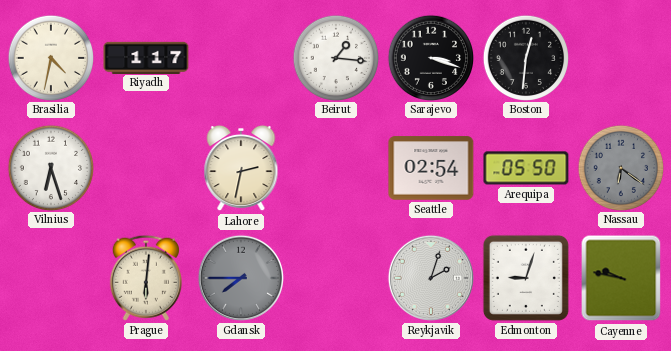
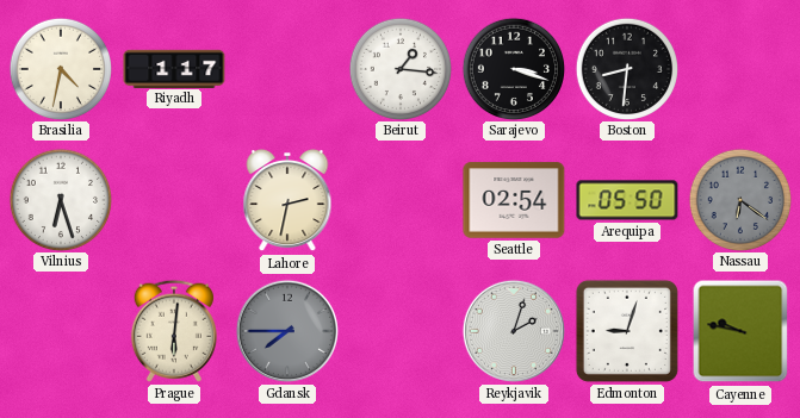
Boston: 12:31 -> 8:31
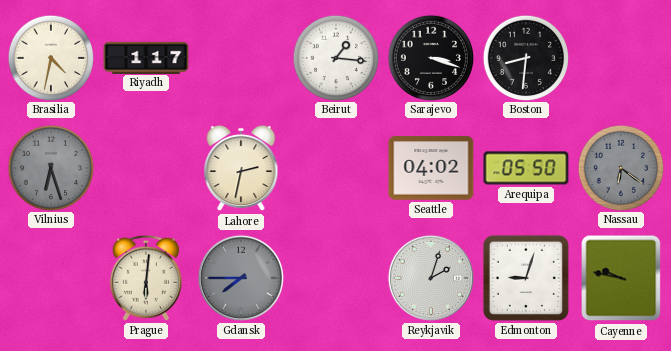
Vilnius dial: white -> grey
Seattle: 02:54 -> 04:02
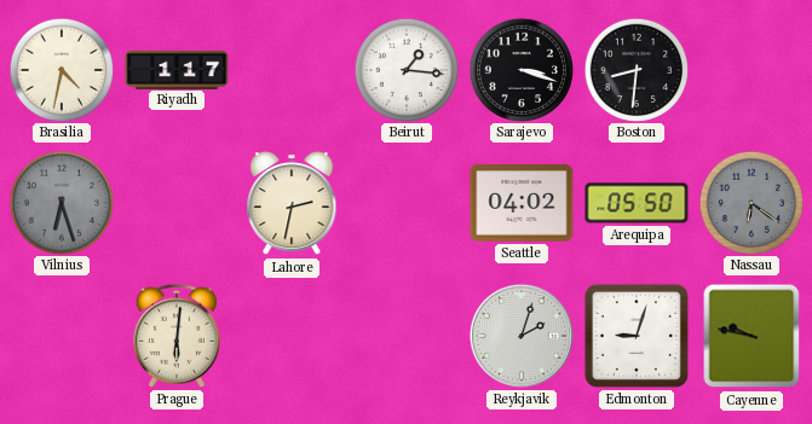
Gdansk: 7:45 -> none
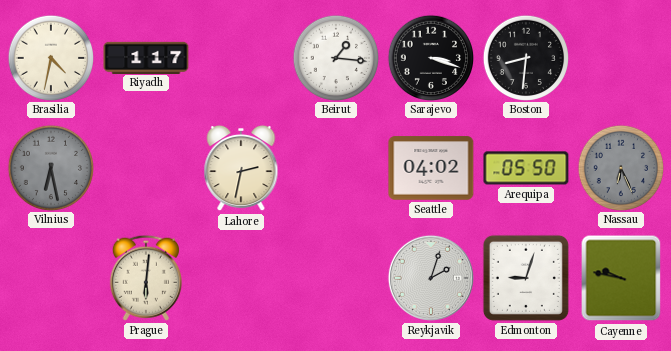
Vilnius: 6:27 -> 6:28
Nassau: 6:21 -> 6:26
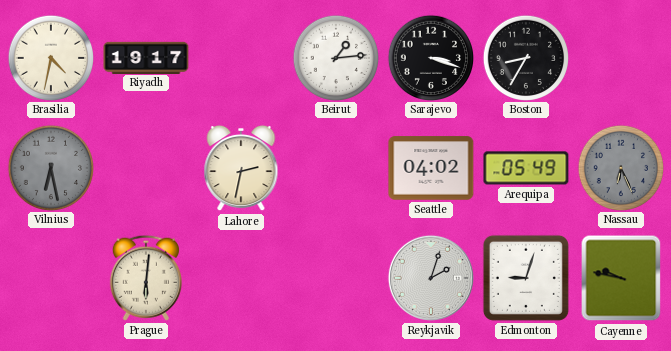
Riyadh: 1:17 -> 19:17
Beirut: 1:16 -> 1:14
Boston: 8:31 -> 8:35
Arequipa: 05:50 -> 05:49
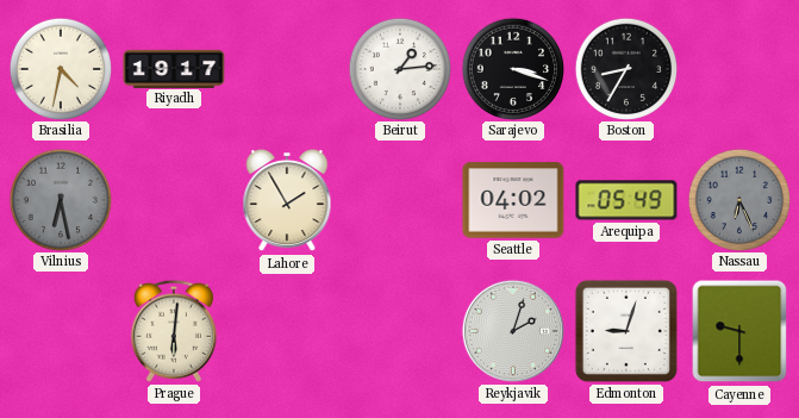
Lahore: 2:32 -> 1:55
Cayenne: 9:47 -> 9:30
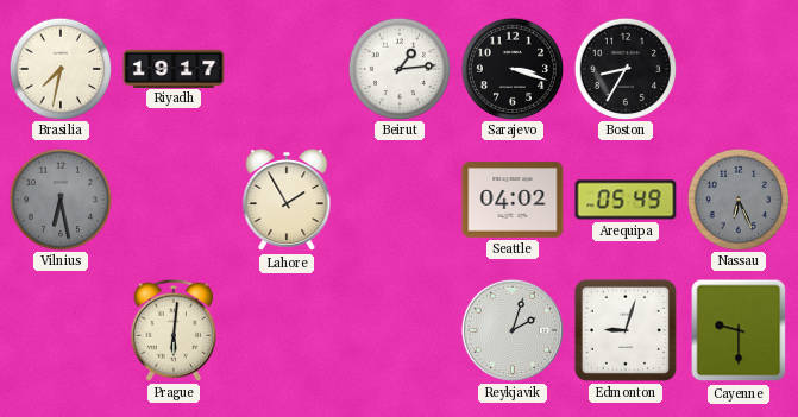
Brasilia: 4:32 -> 7:32
